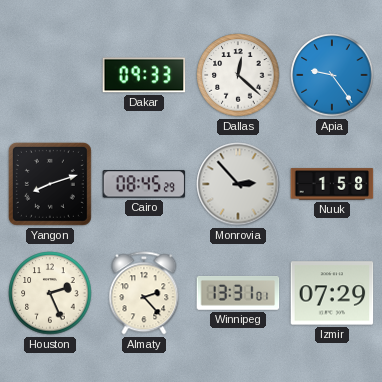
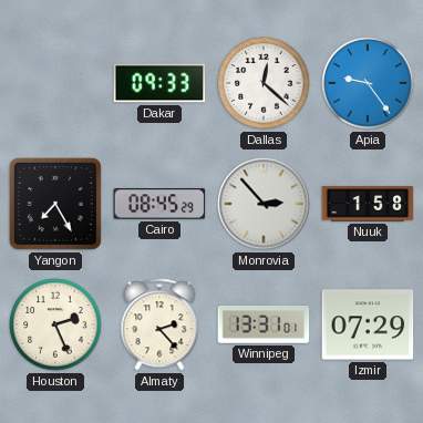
Yangon: 8:12 -> 7:25
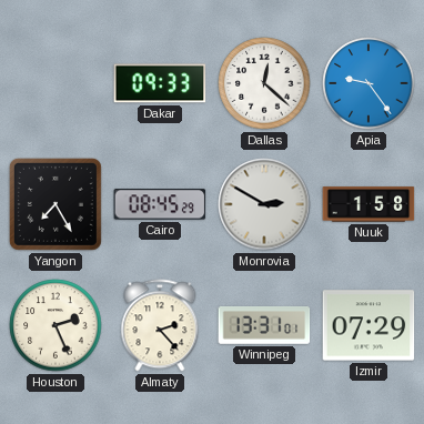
Monrovia: 2:53 -> 2:50
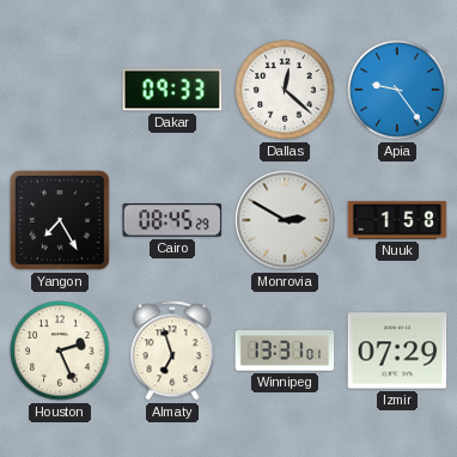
Almaty: 2:23 -> 6:57
